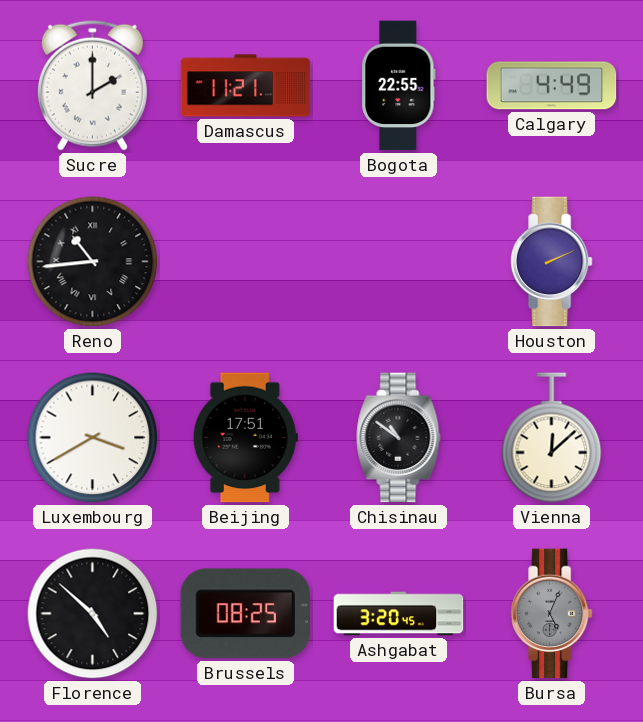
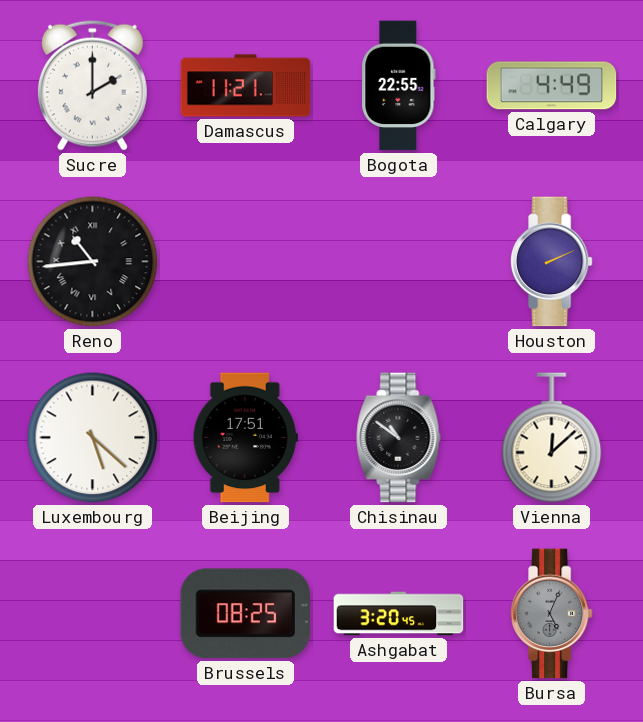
Luxembourg: 3:40 -> 5:22
Florence: 4:52 -> none
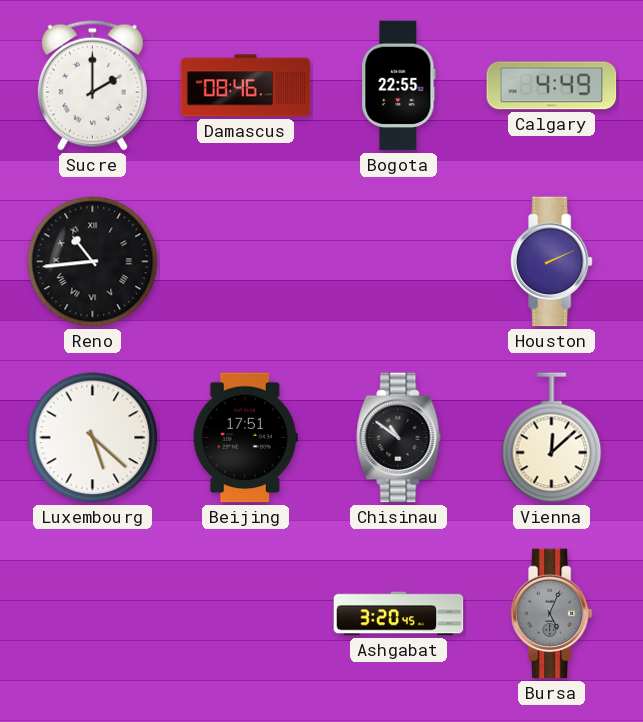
Damascus: 11:21 -> 08:46
Brussels: 08:25 -> none
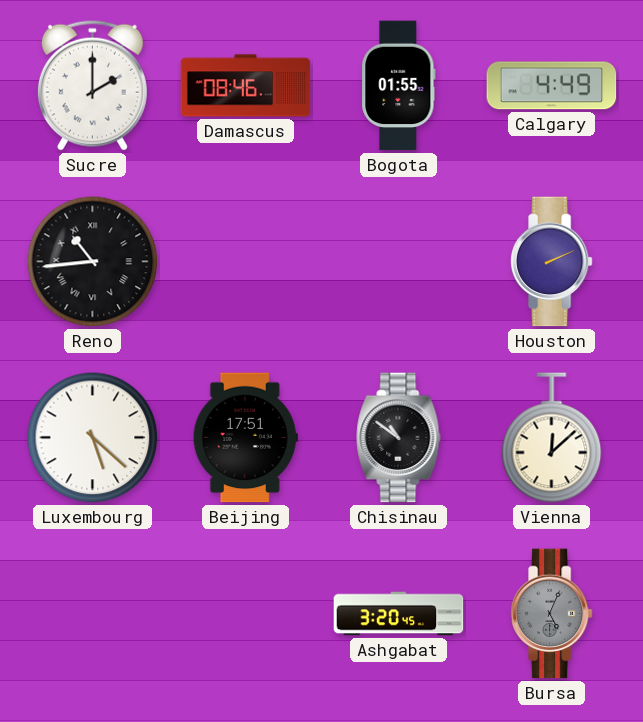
Bogota: 22:55 -> 01:55
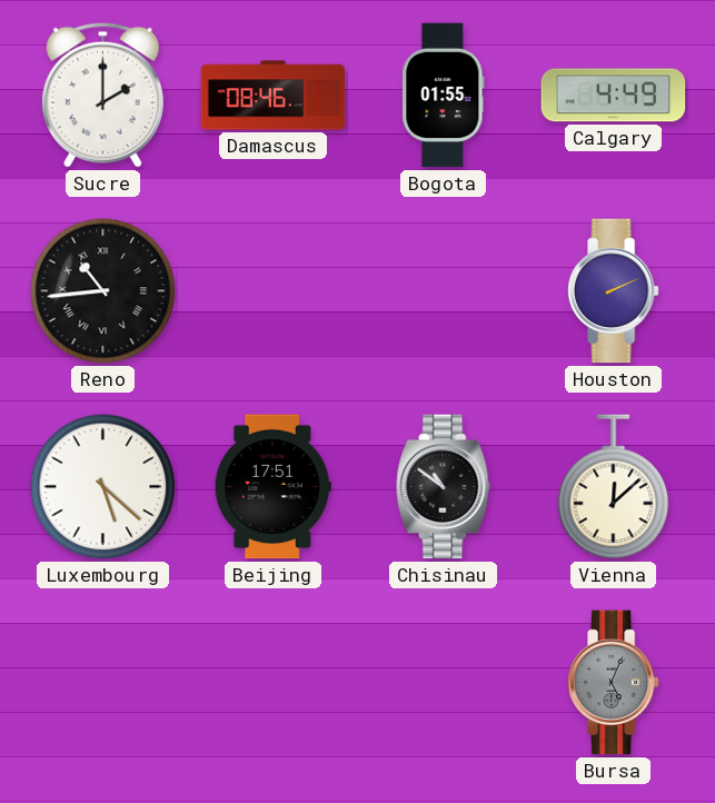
Ashgabat: 3:20 -> none
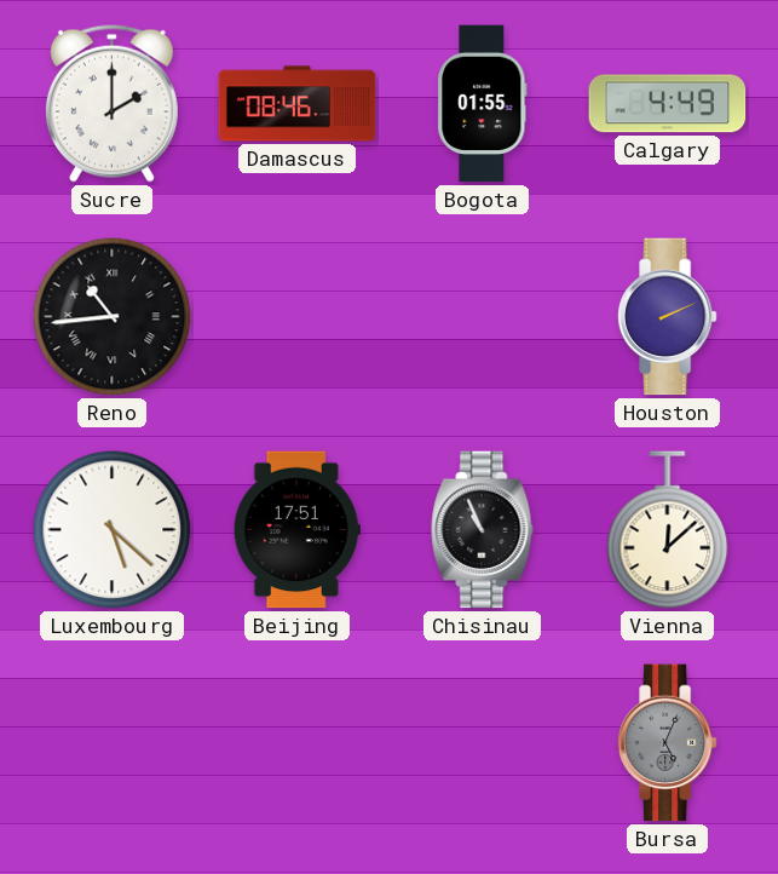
Chisinau: 10:51 -> 10:56
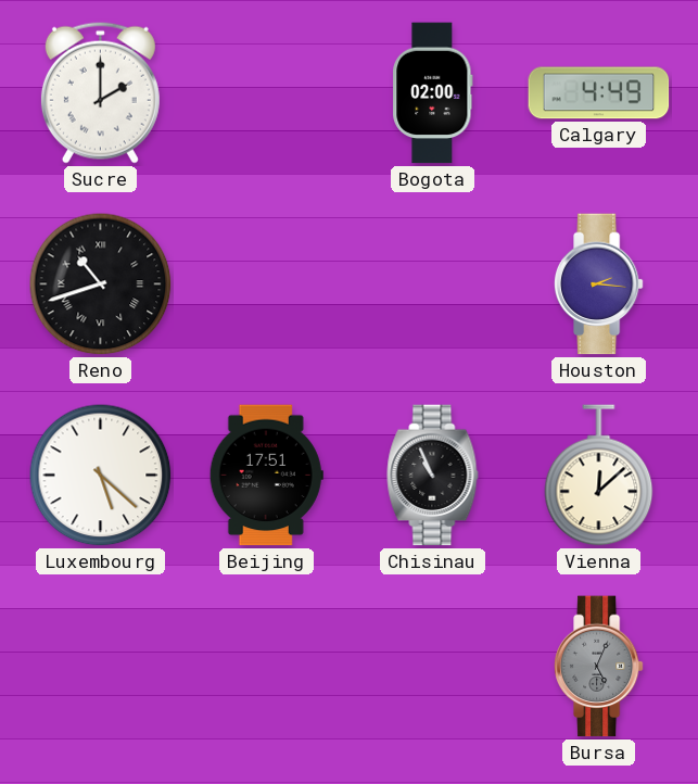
Damascus: 08:46 -> none
Bogota: 01:55 -> 02:00
Reno: 10:44 -> 10:42
Houston: 2:11 -> 2:16
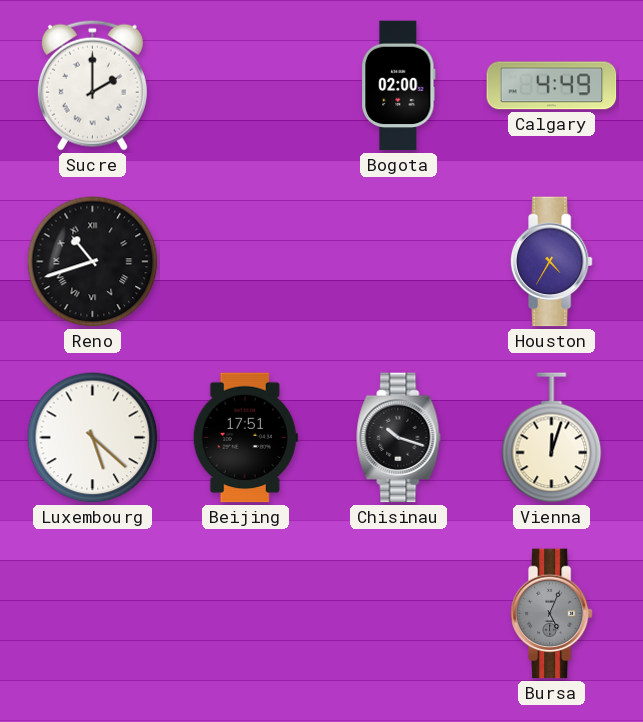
Houston: 2:16 -> 4:35
Chisinau: 10:56 -> 10:18
Vienna: 12:08 -> 12:03
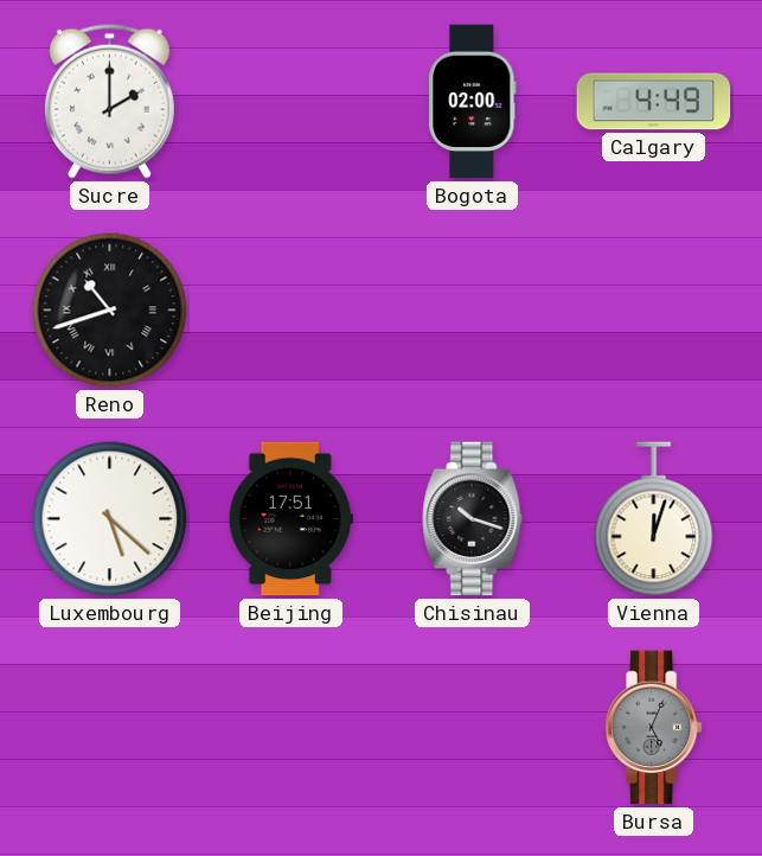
Houston: 4:35 -> none
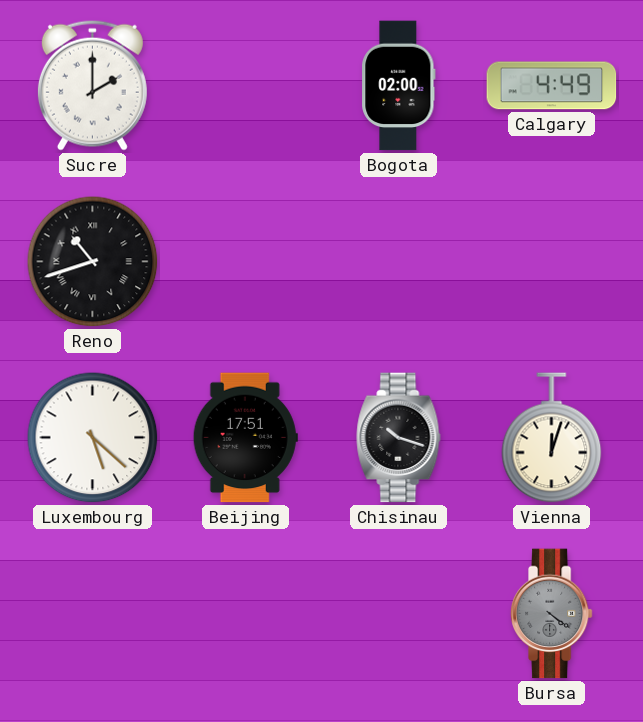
Bursa: 5:04 -> 4:21
